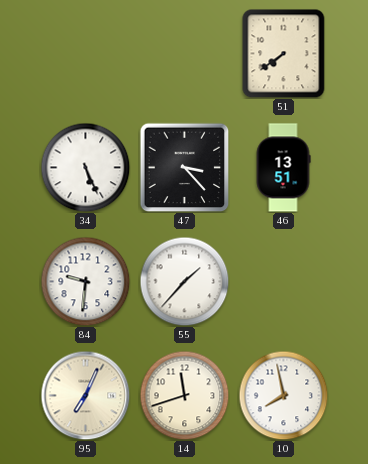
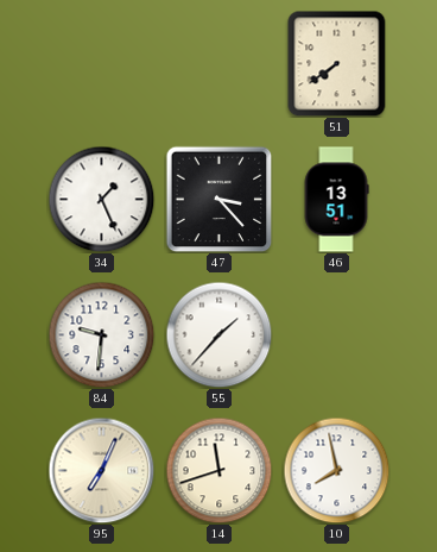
34: 5:26 -> 1:26
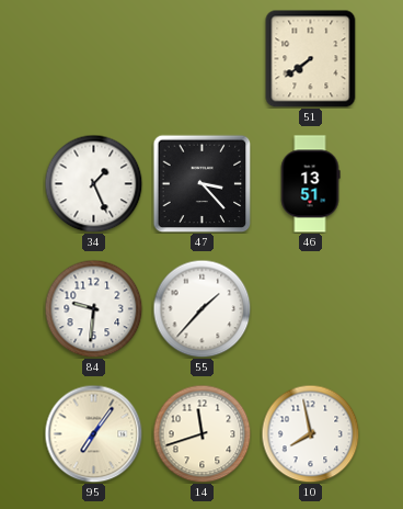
95: 7:04 -> 7:06
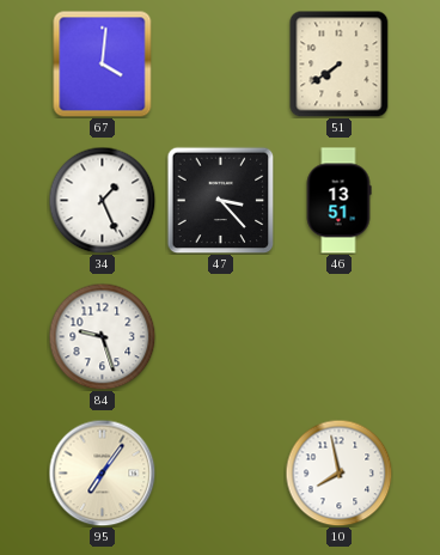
67: none -> 4:01
84: 9:31 -> 9:27
55: 1:37 -> none
14: 11:42 -> none
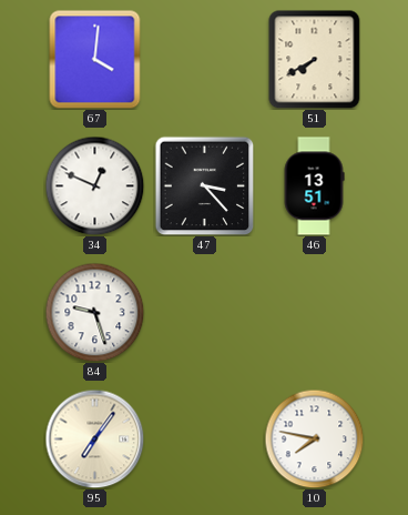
51: 7:39 -> 7:40
34: 1:26 -> 12:49
10: 7:58 -> 7:47
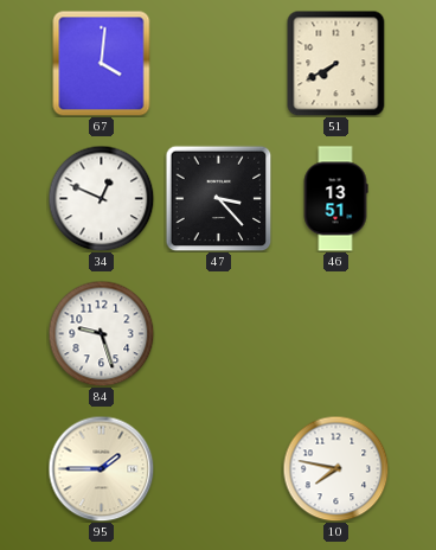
95: 7:06 -> 1:45
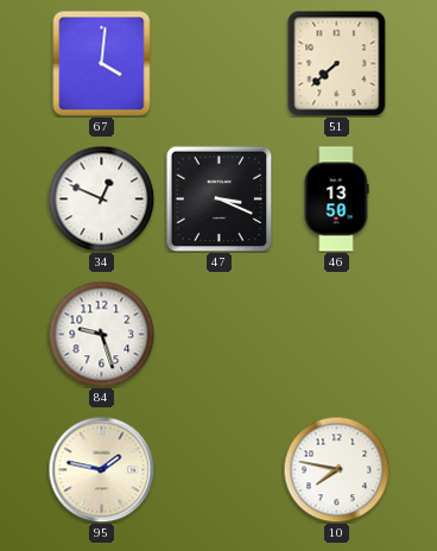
51: 7:40 -> 7:38
47: 3:23 -> 3:19
46: 13:51 -> 13:50
95: 1:45 -> 1:47
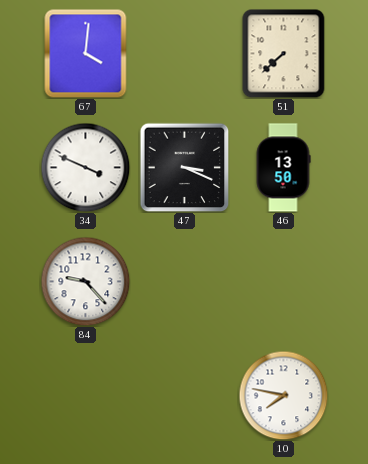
34: 12:49 -> 3:49
84: 9:27 -> 9:23
95: 1:47 -> none
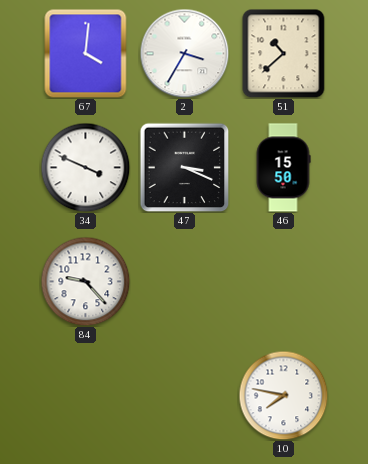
2: none -> 3:35
51: 7:38 -> 10:38
46: 13:50 -> 15:50
